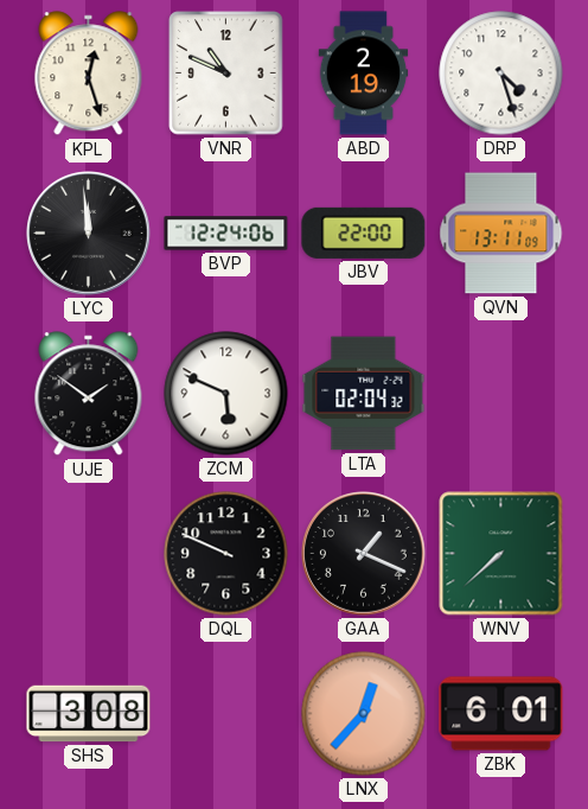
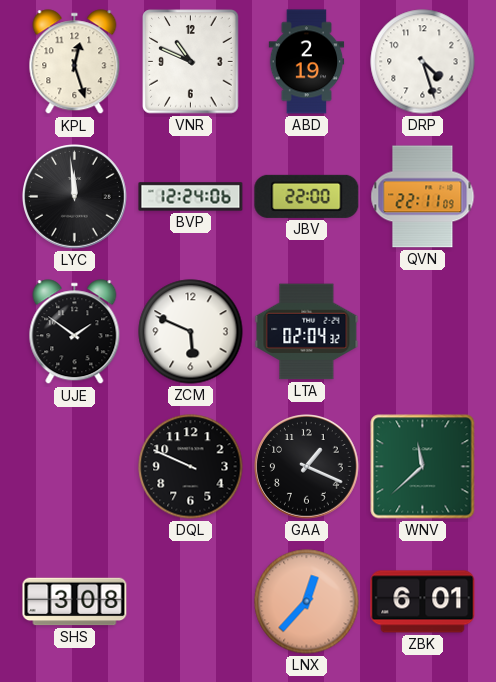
QVN: 13:11 -> 22:11
WNV: 7:38 -> 11:38
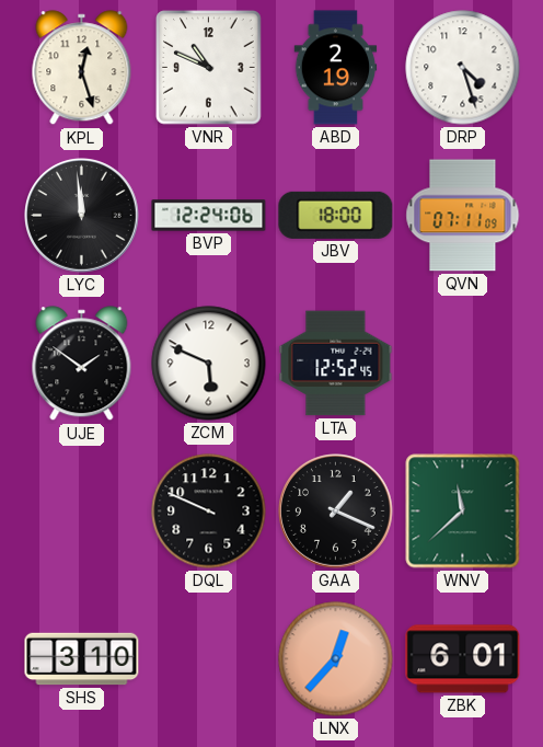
JBV: 22:00 -> 18:00
QVN: 22:11 -> 07:11
LTA: 02:04 -> 12:52
SHS: 3:08 -> 3:10
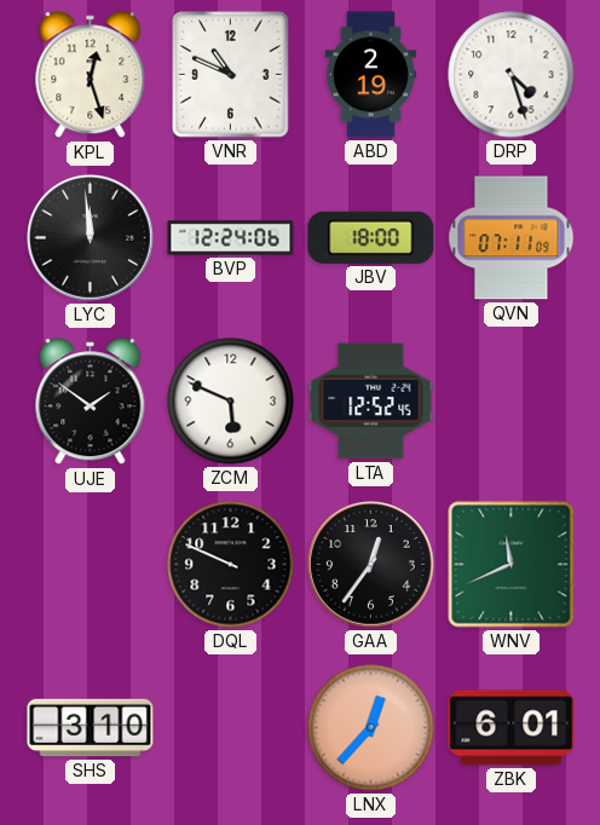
GAA: 1:19 -> 12:36
WNV: 11:38 -> 11:41
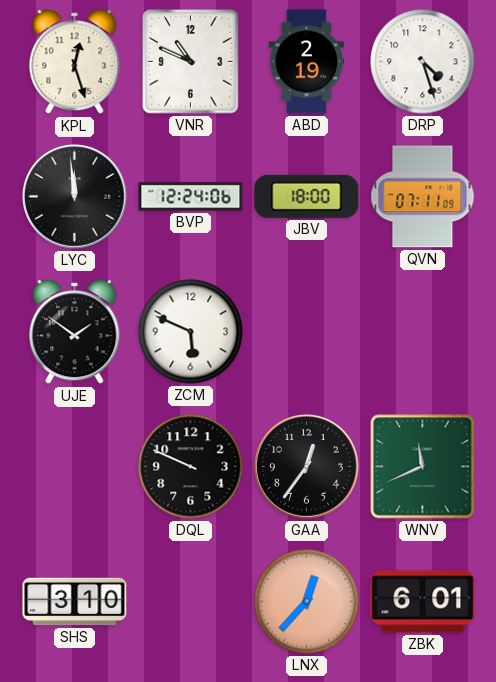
LTA: 12:52 -> none
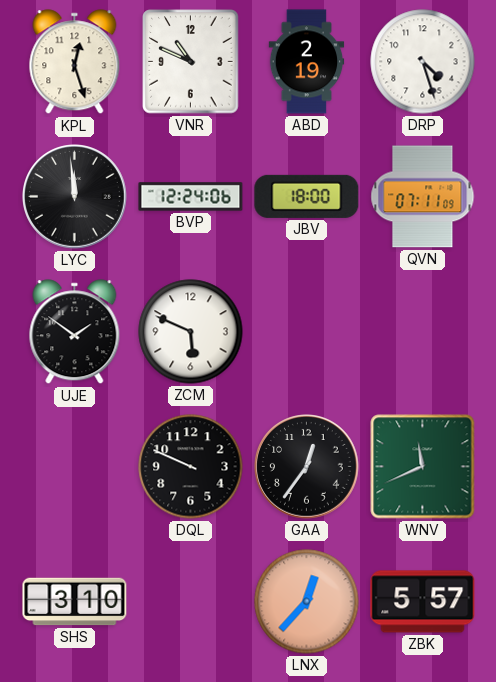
ZBK: 6:01 -> 5:57
